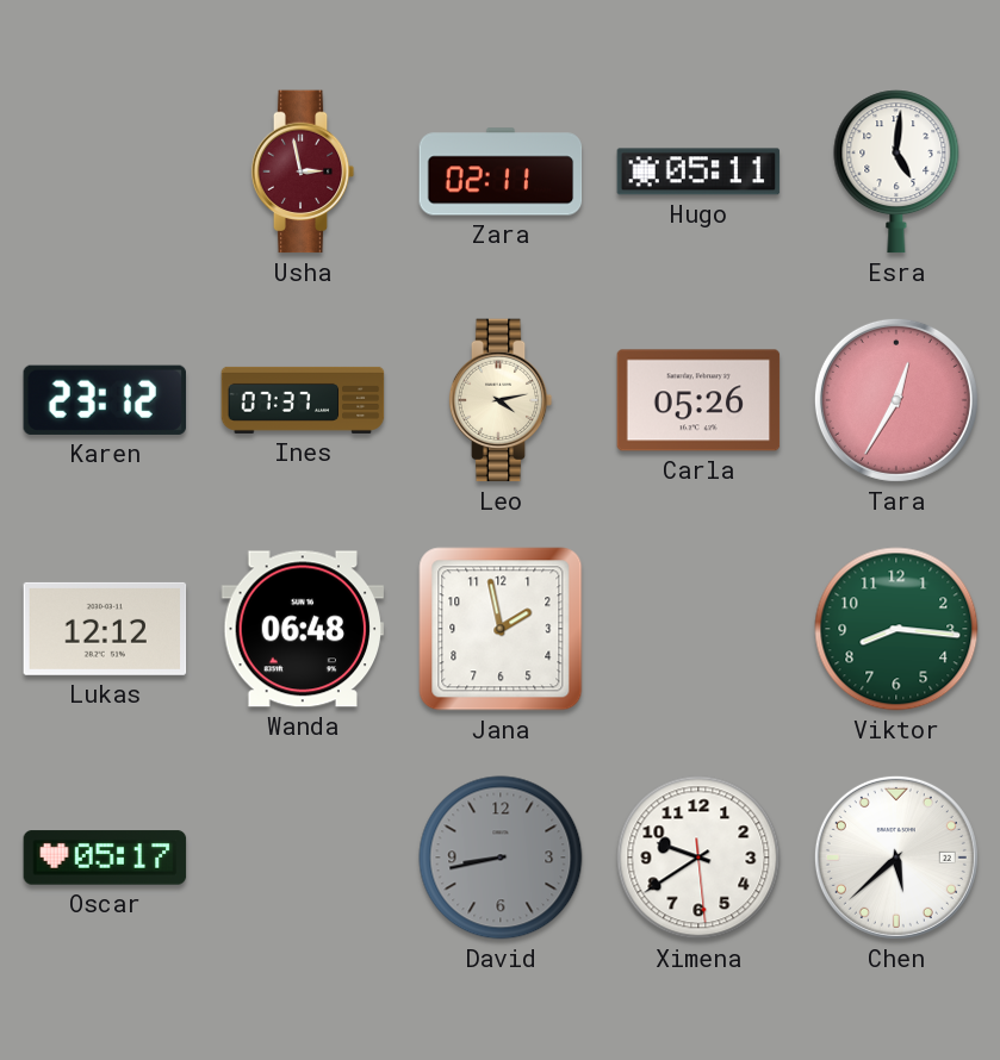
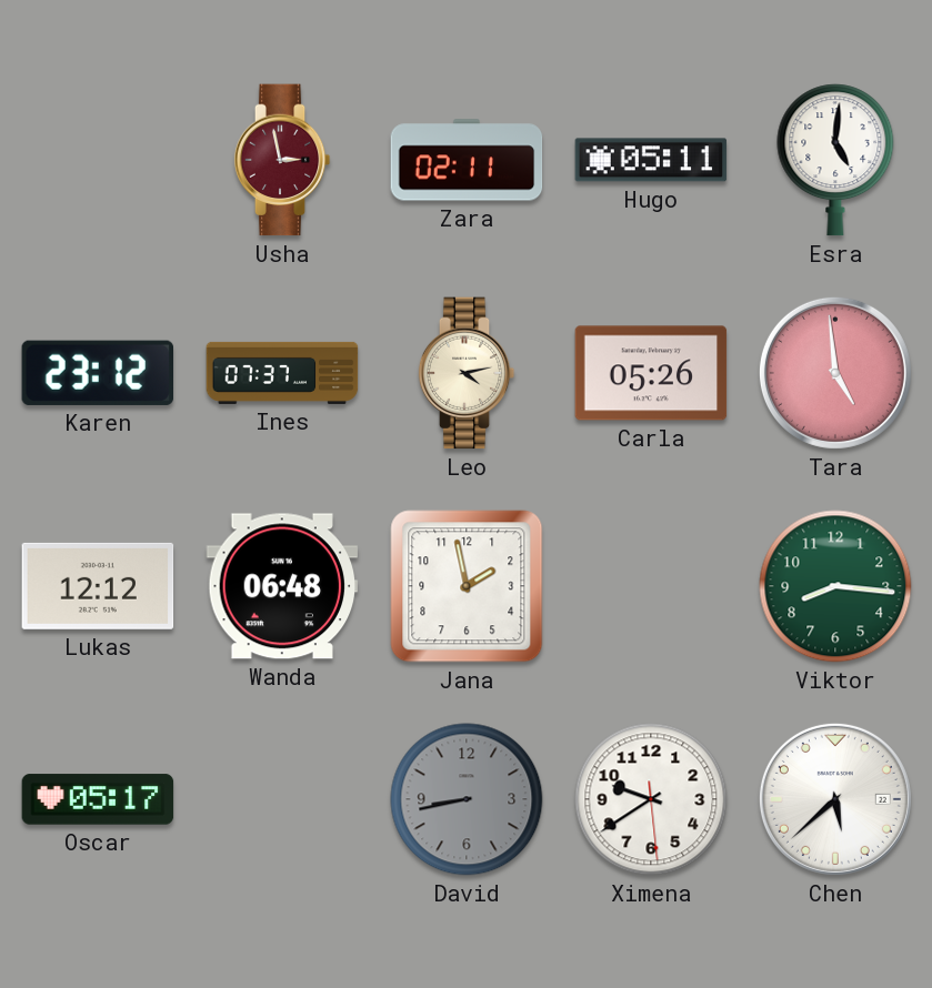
Tara: 12:35 -> 4:59
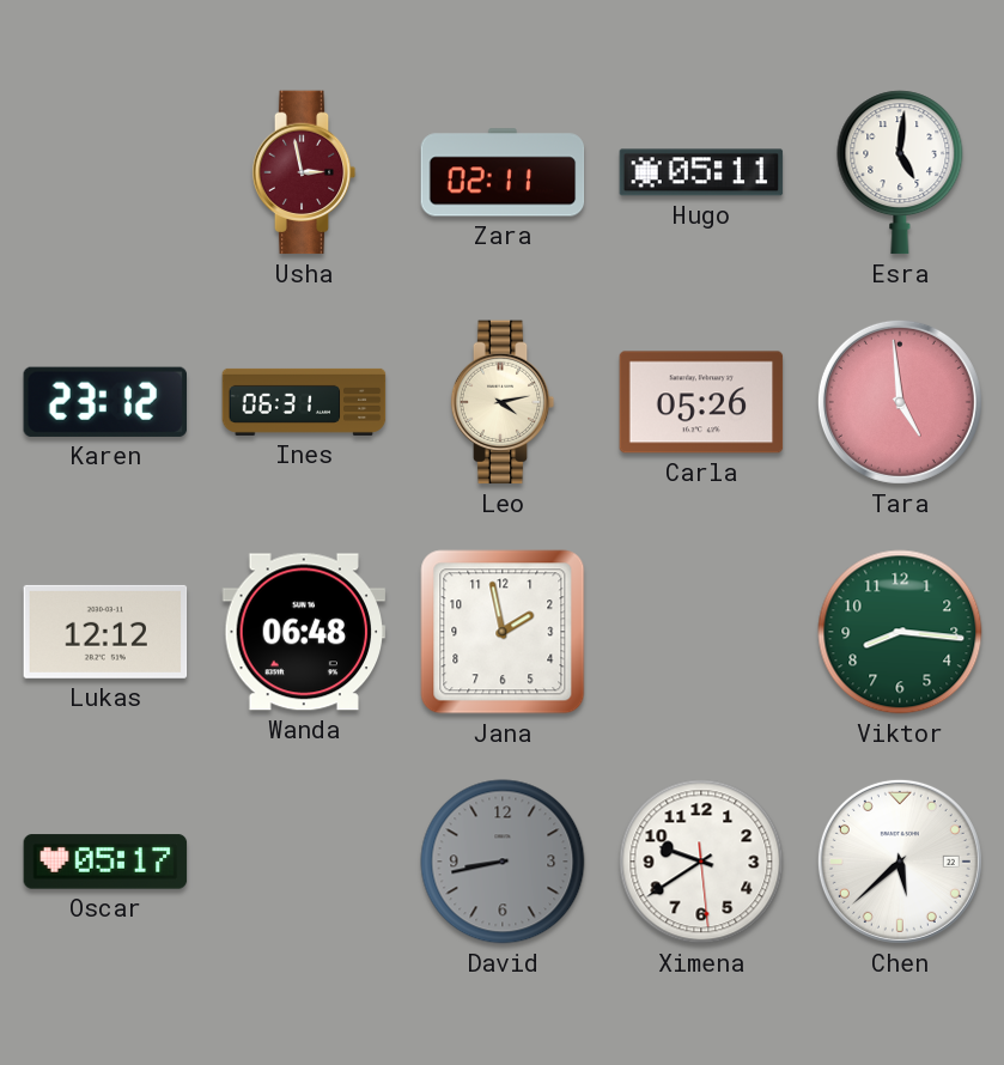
Ines: 07:37 -> 06:31
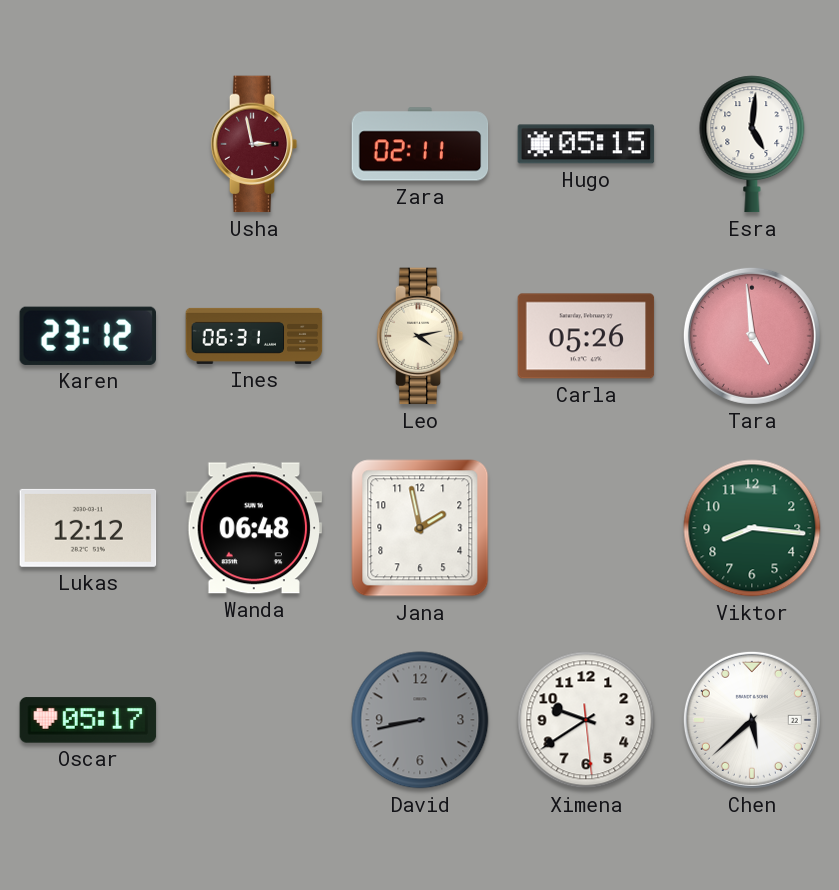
Hugo: 05:11 -> 05:15
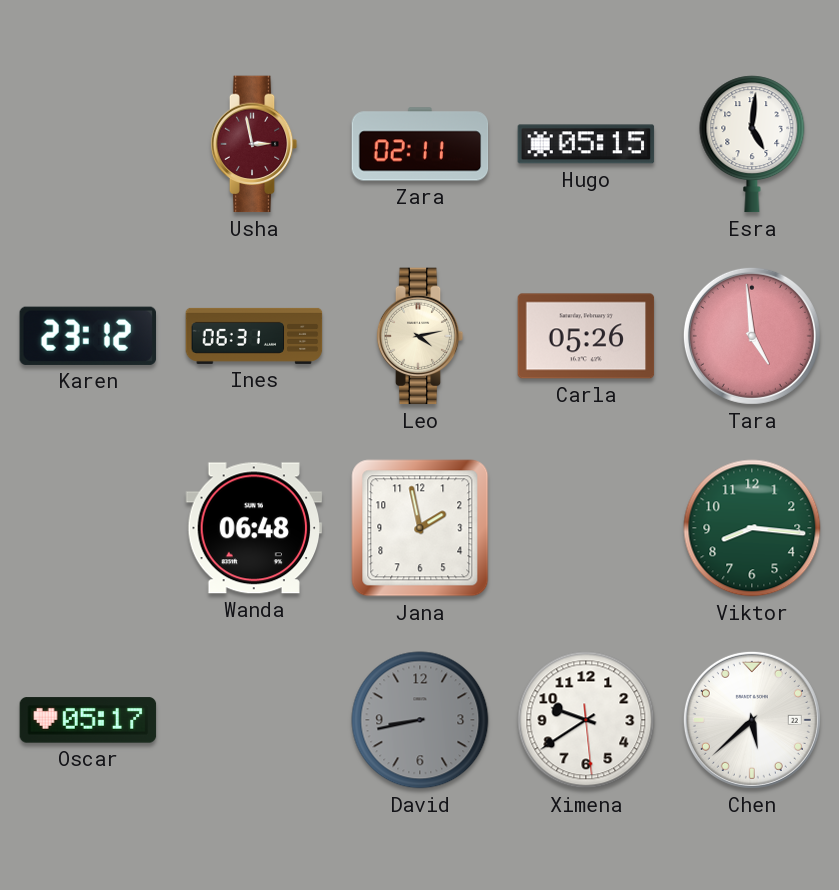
Lukas: 12:12 -> none
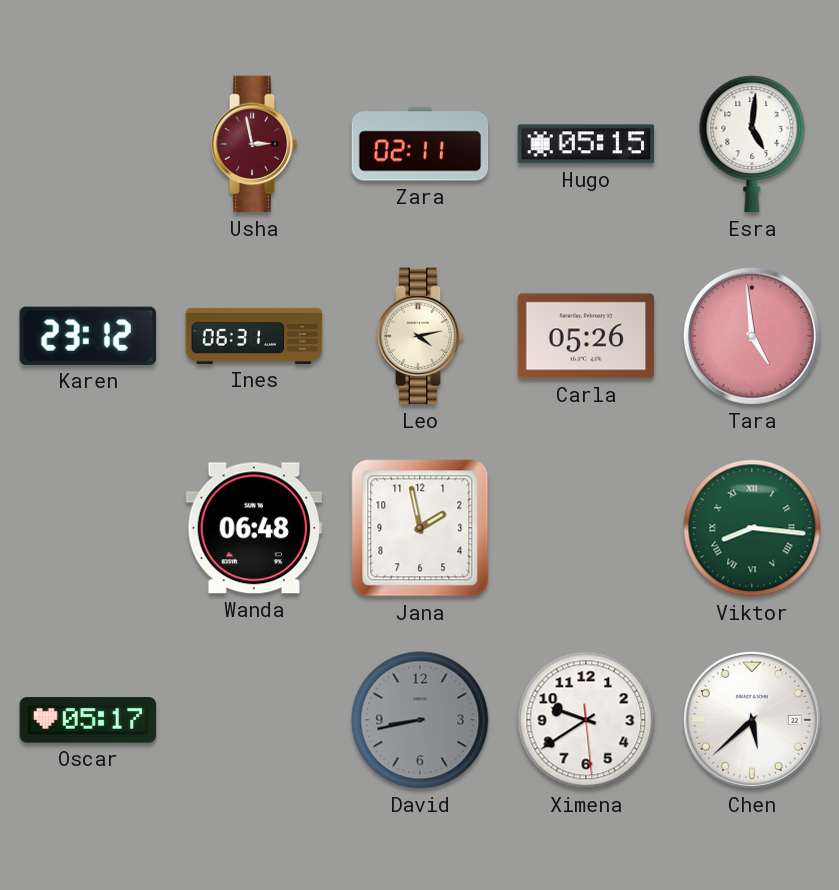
Viktor numerals: Arabic -> Roman
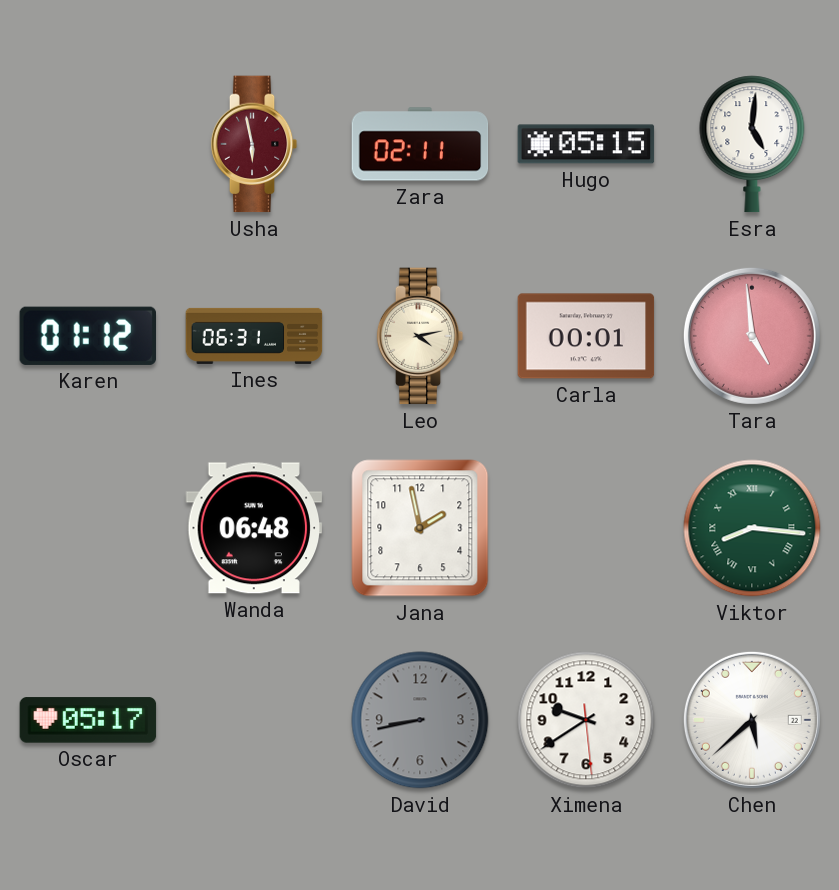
Usha: 2:58 -> 5:58
Karen: 23:12 -> 01:12
Carla: 05:26 -> 00:01
